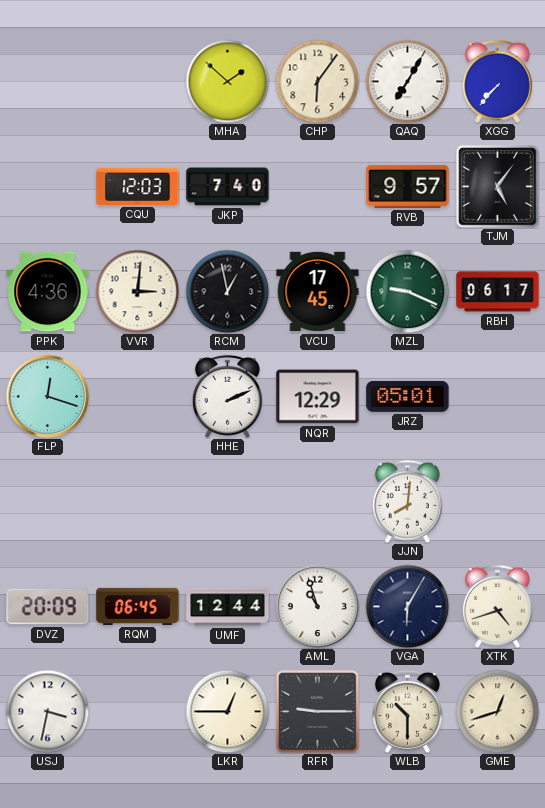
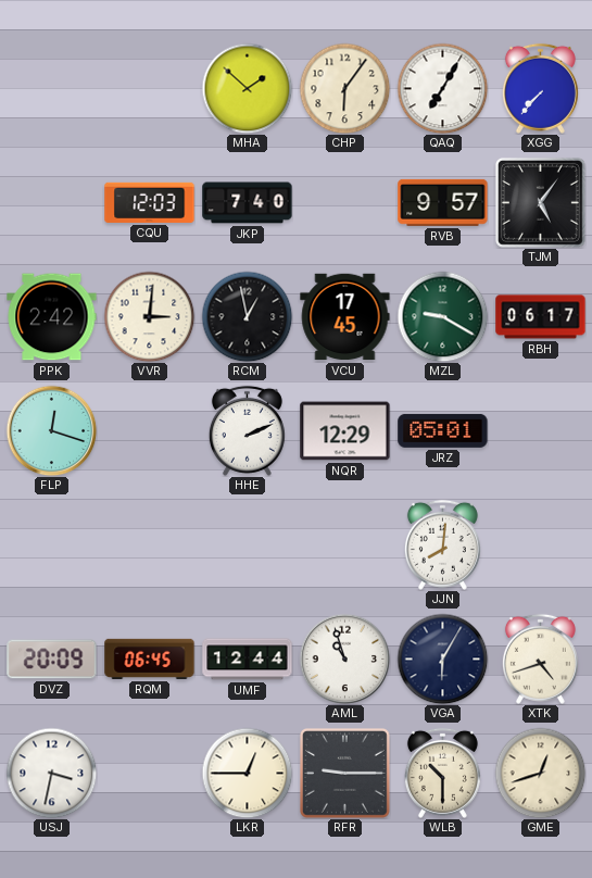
PPK: 4:36 -> 2:42
MZL: 9:19 -> 9:20
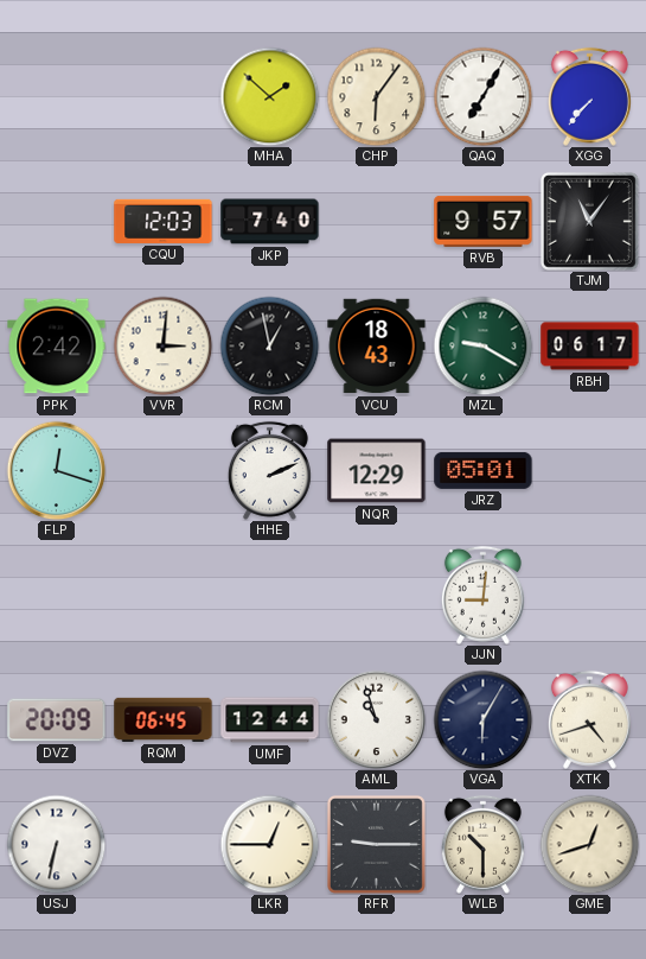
TJM: 5:06 -> 11:06
VCU: 17:45 -> 18:43
JJN: 8:01 -> 9:01
USJ: 3:32 -> 6:32
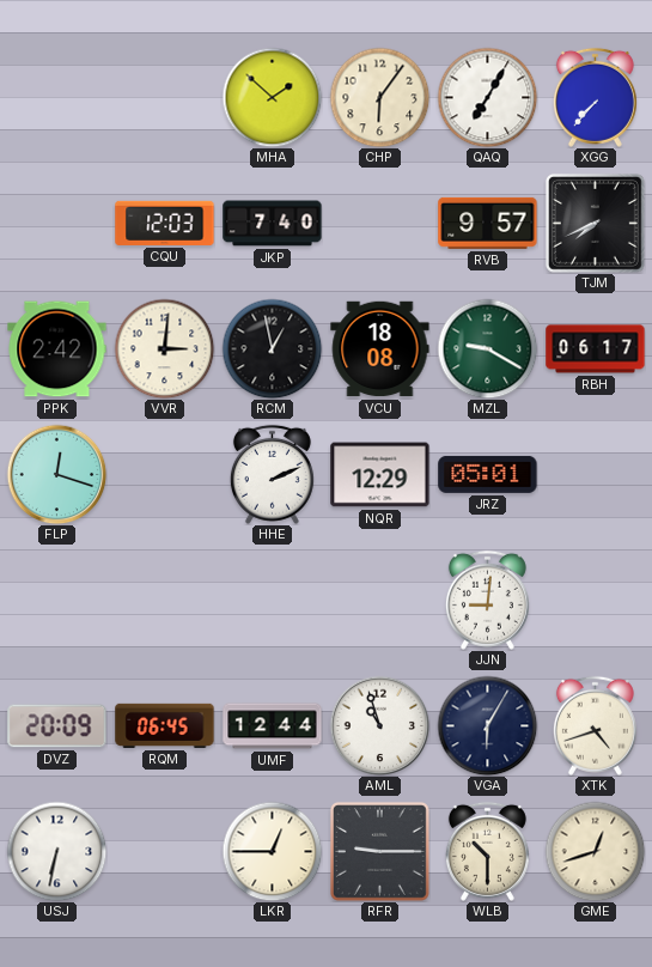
TJM: 11:06 -> 7:41
VCU: 18:43 -> 18:08
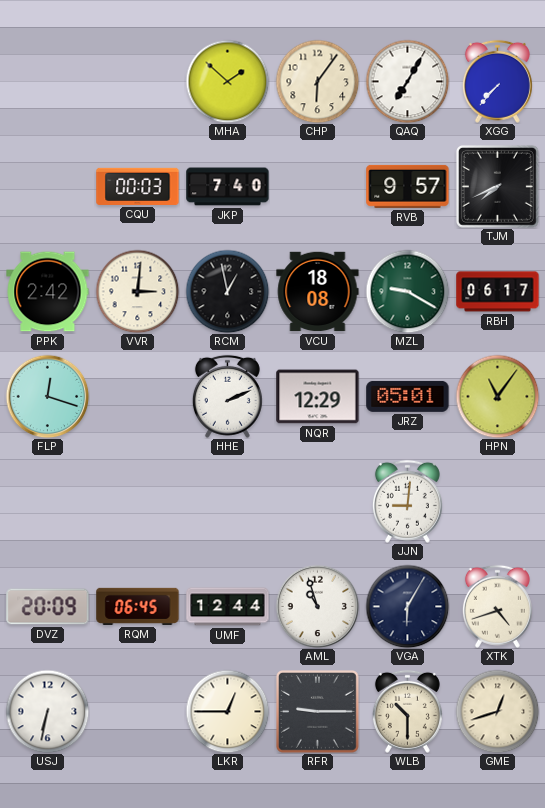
CQU: 12:03 -> 00:03
HPN: none -> 11:06
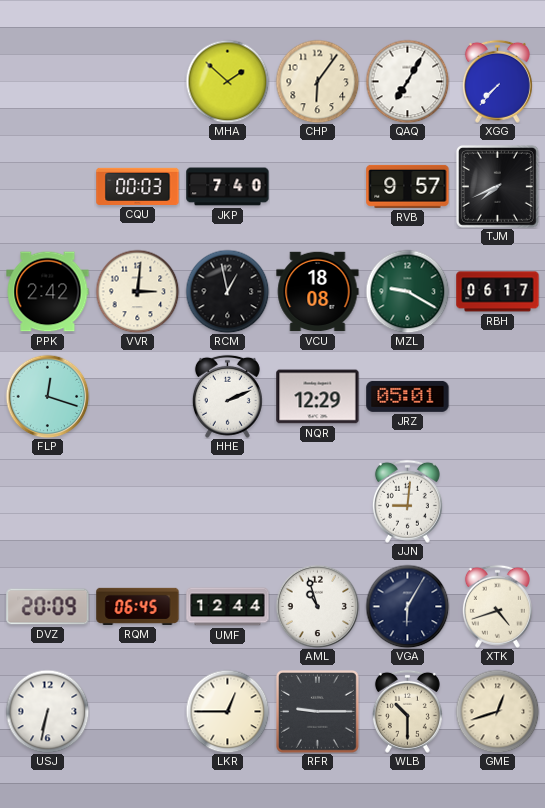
HPN: 11:06 -> none
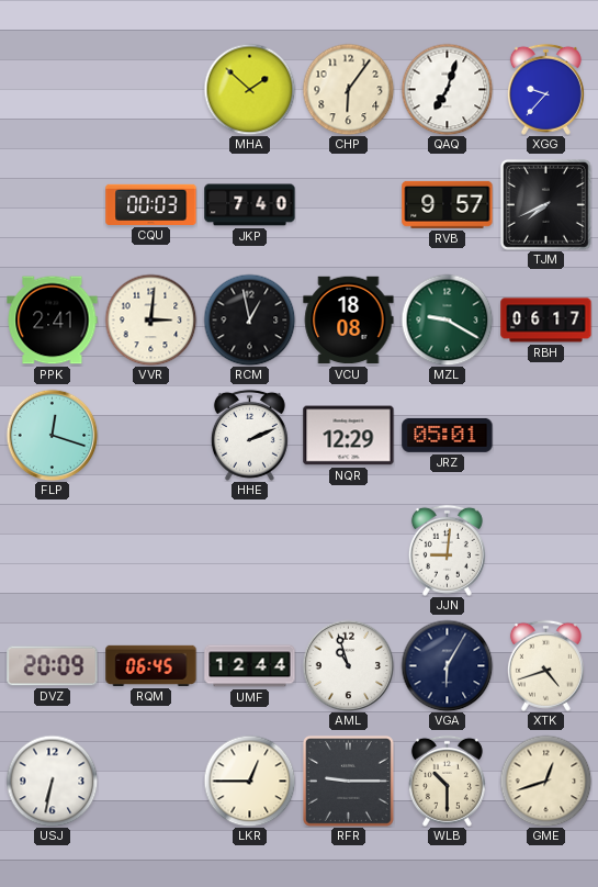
QAQ: 7:05 -> 7:03
XGG: 7:37 -> 9:37
PPK: 2:42 -> 2:41
